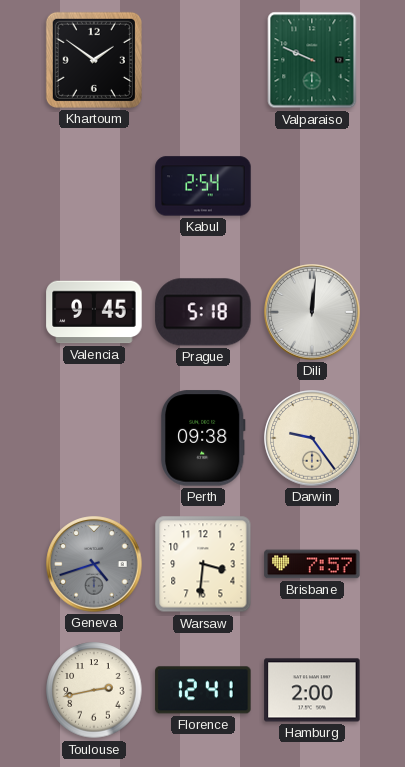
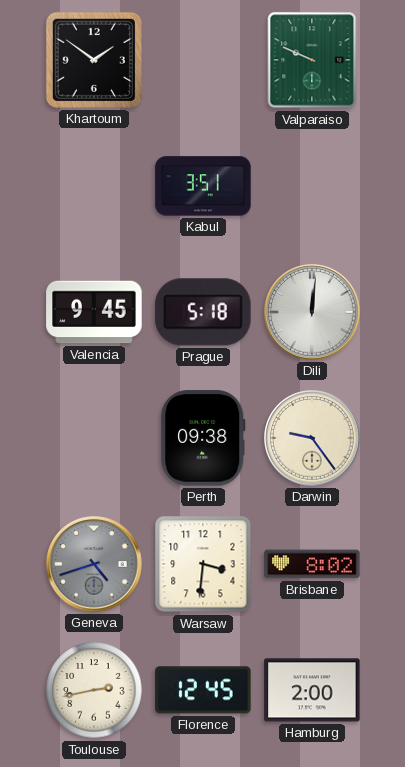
Kabul: 2:54 -> 3:51
Brisbane: 7:57 -> 8:02
Florence: 12:41 -> 12:45
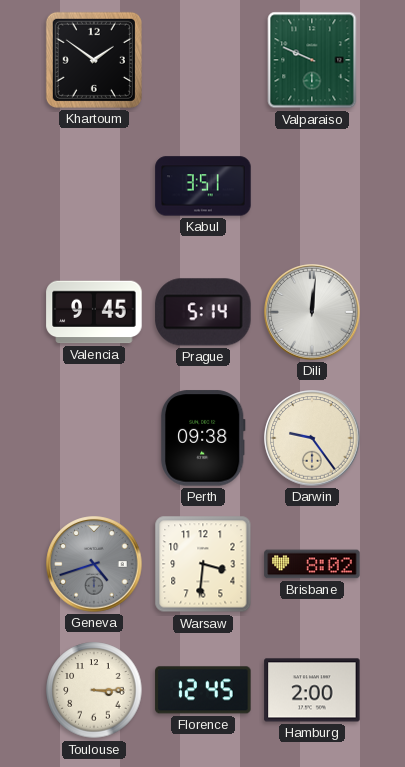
Prague: 5:18 -> 5:14
Toulouse: 2:43 -> 3:15
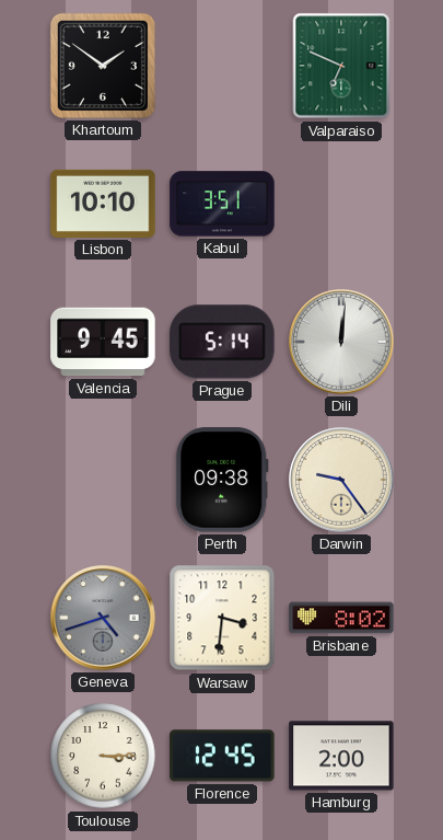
Valparaiso: 9:49 -> 6:49
Lisbon: none -> 10:10
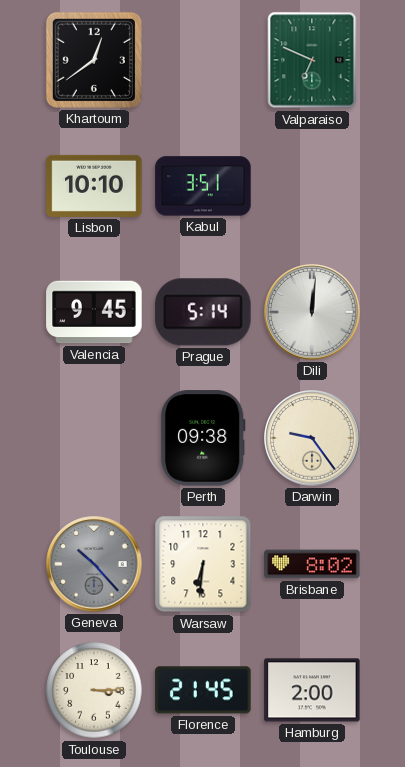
Khartoum: 1:51 -> 12:39
Geneva: 4:42 -> 10:23
Warsaw: 3:31 -> 6:31
Florence: 12:45 -> 21:45
